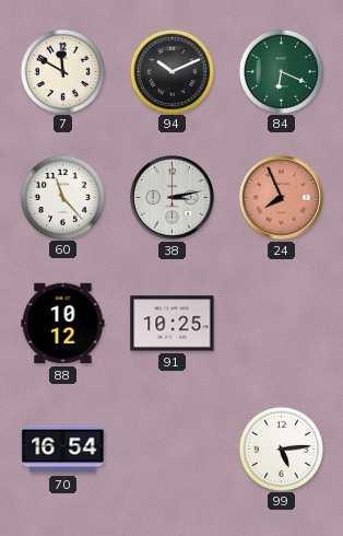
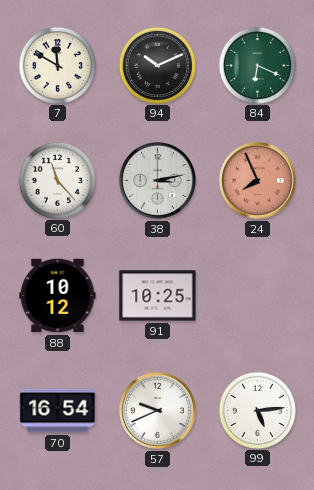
57: none -> 9:41
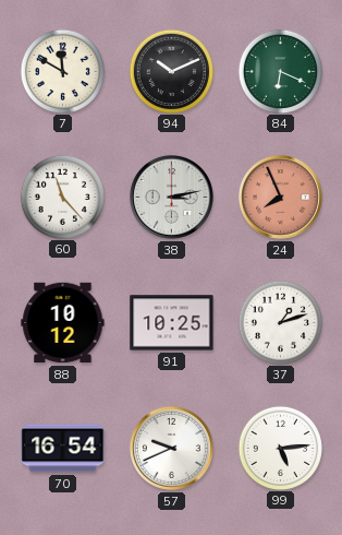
37: none -> 1:12
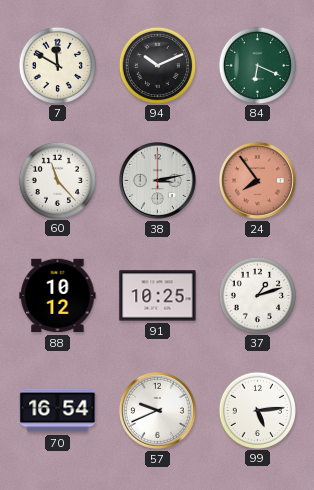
24: 7:56 -> 7:54
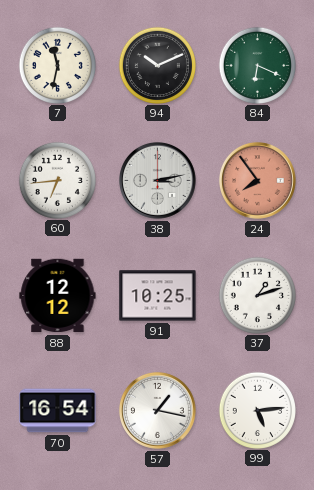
7: 11:50 -> 11:32
60: 11:23 -> 6:44
88: 10:12 -> 12:12
57: 9:41 -> 1:17
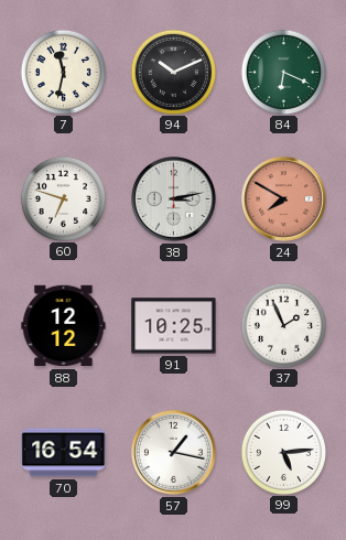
60: 6:44 -> 6:48
24: 7:54 -> 7:50
37: 1:12 -> 1:56
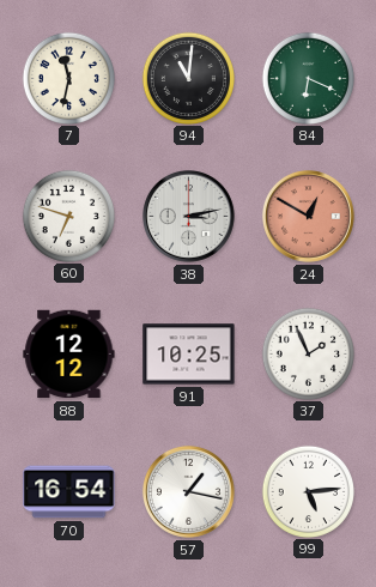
94: 10:11 -> 11:01
24: 7:50 -> 12:50
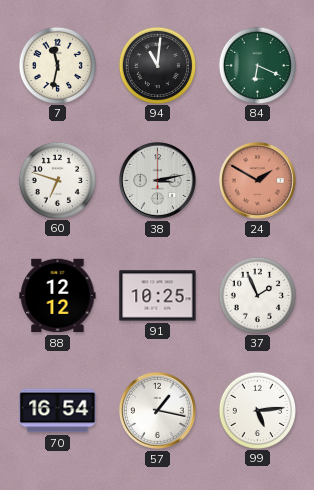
24: 12:50 -> 1:50
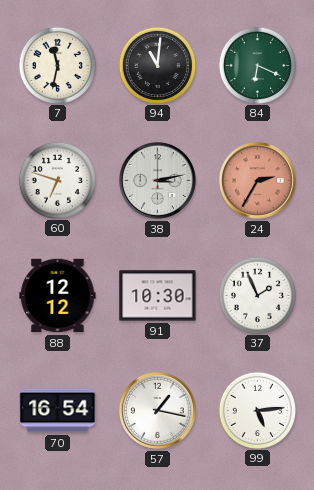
24: 1:50 -> 2:35
91: 10:25 -> 10:30
